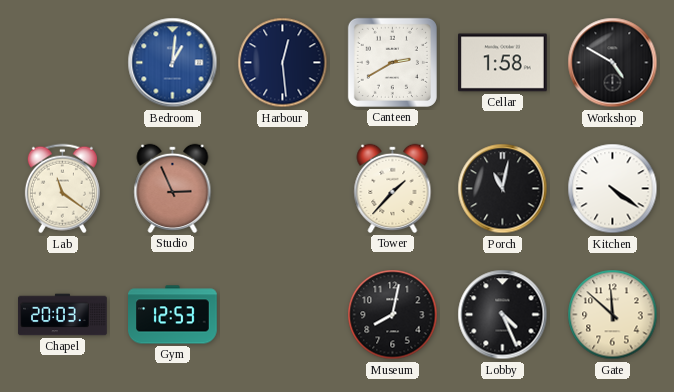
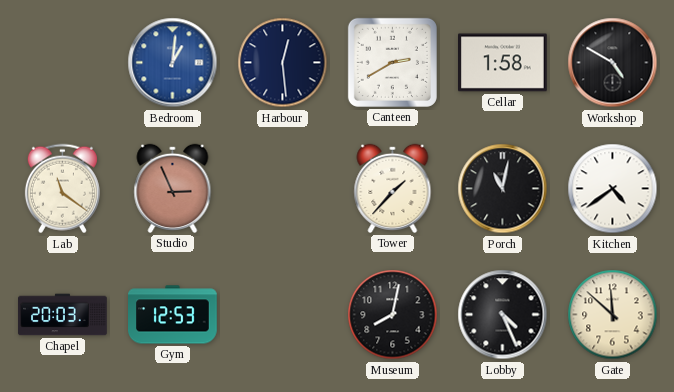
Kitchen: 4:21 -> 4:39
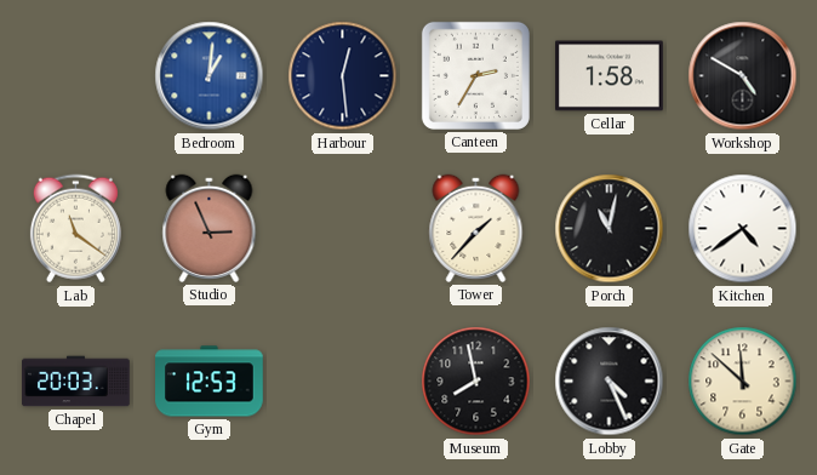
Canteen: 2:40 -> 2:35
Museum: 8:02 -> 7:58
